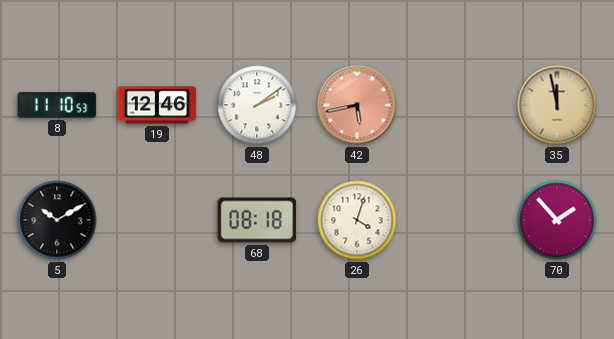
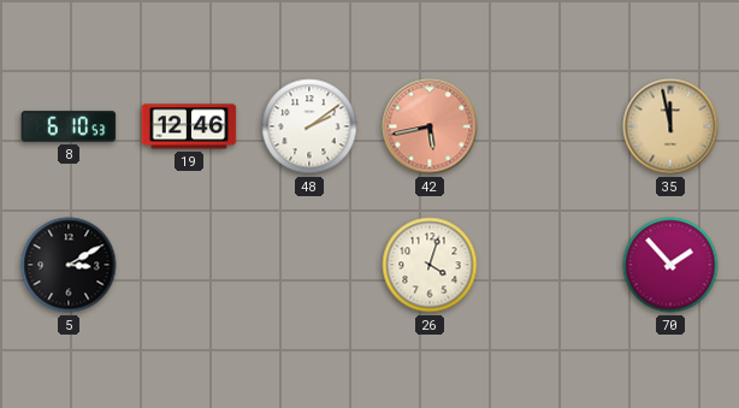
8: 11:10 -> 6:10
5: 10:10 -> 3:10
68: 08:18 -> none
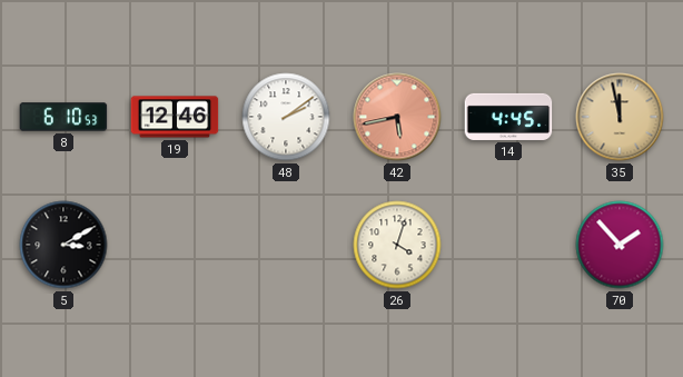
14: none -> 4:45
